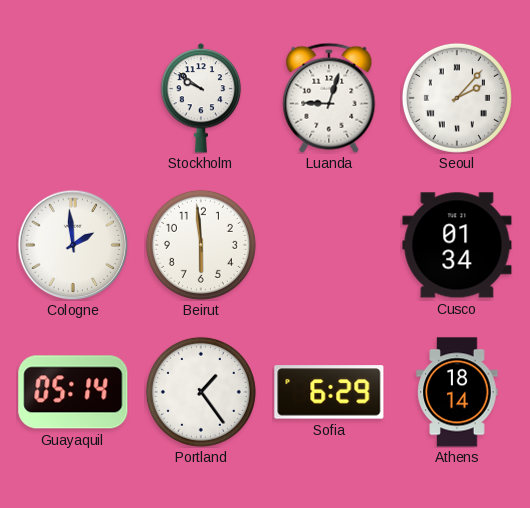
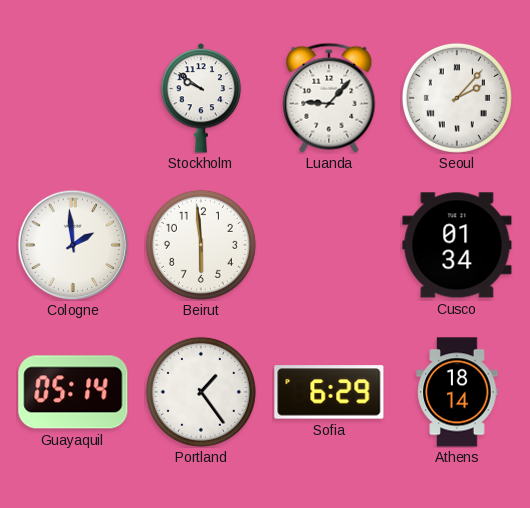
Luanda: 9:03 -> 9:07
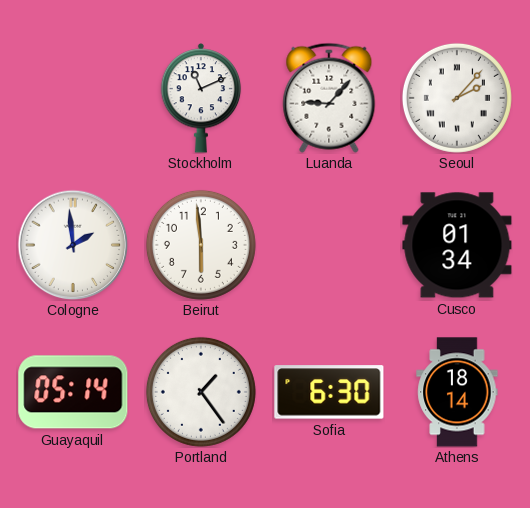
Stockholm: 9:51 -> 11:11
Sofia: 6:29 -> 6:30
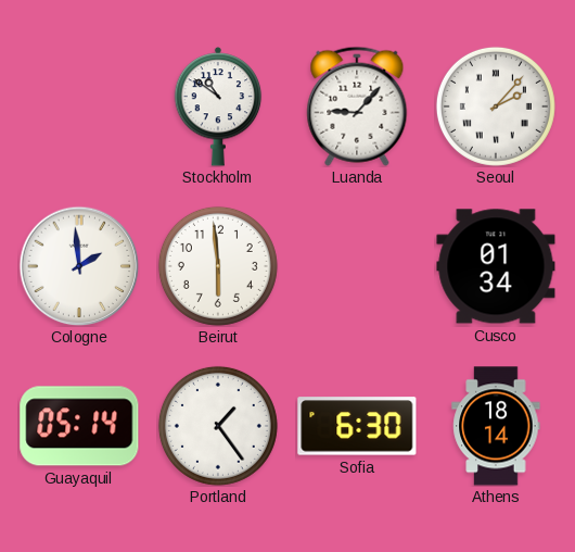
Stockholm: 11:11 -> 10:51
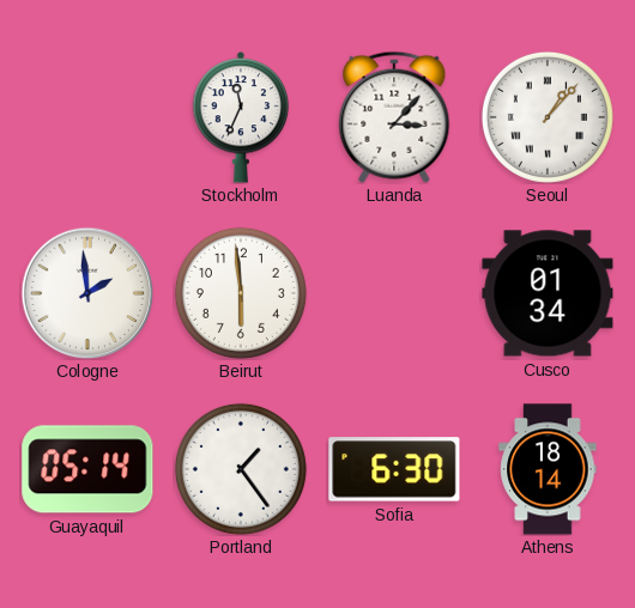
Stockholm: 10:51 -> 11:34
Luanda: 9:07 -> 3:07
Seoul: 2:07 -> 1:07
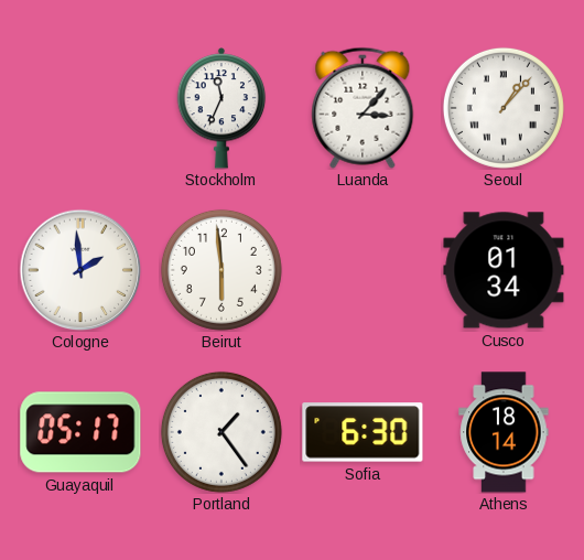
Guayaquil: 05:14 -> 05:17
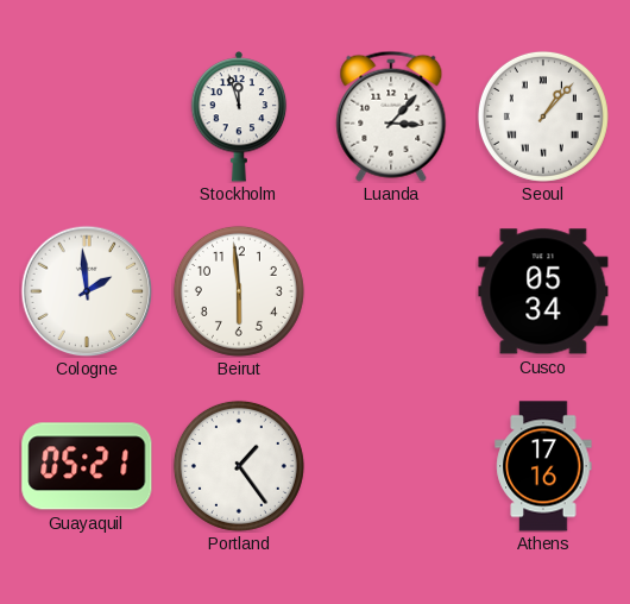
Stockholm: 11:34 -> 11:57
Cusco: 01:34 -> 05:34
Guayaquil: 05:17 -> 05:21
Sofia: 6:30 -> none
Athens: 18:14 -> 17:16
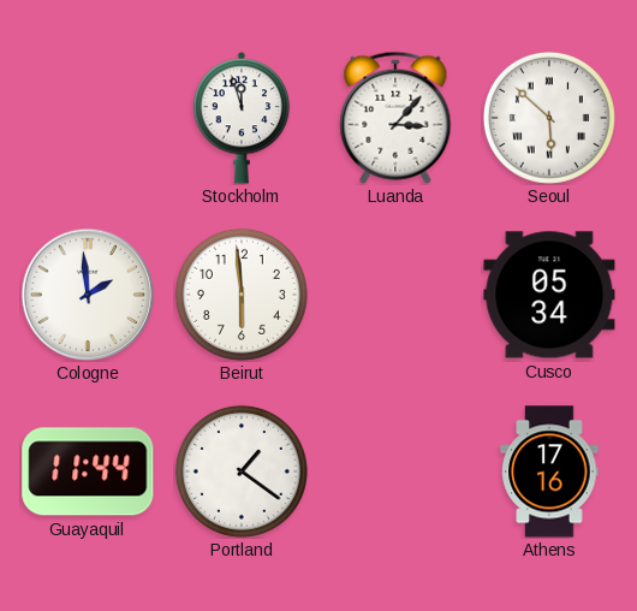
Seoul: 1:07 -> 5:52
Guayaquil: 05:21 -> 11:44
Portland: 1:24 -> 1:21
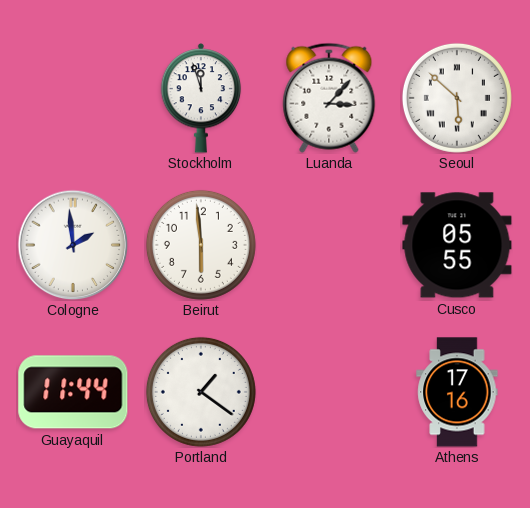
Cusco: 05:34 -> 05:55
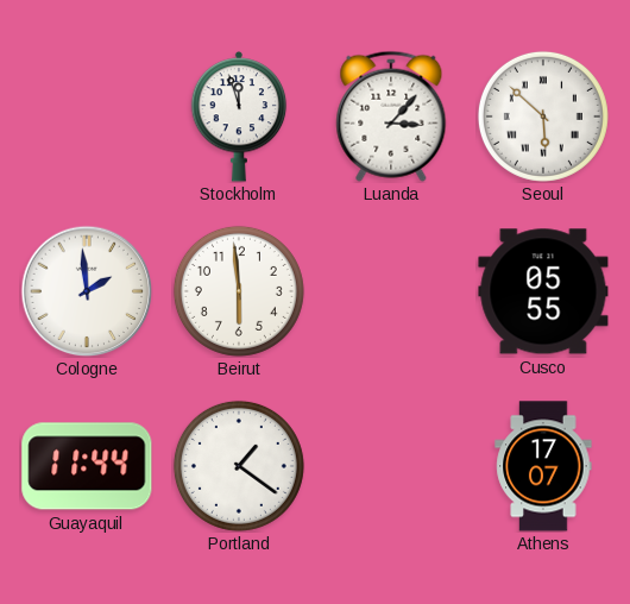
Athens: 17:16 -> 17:07
